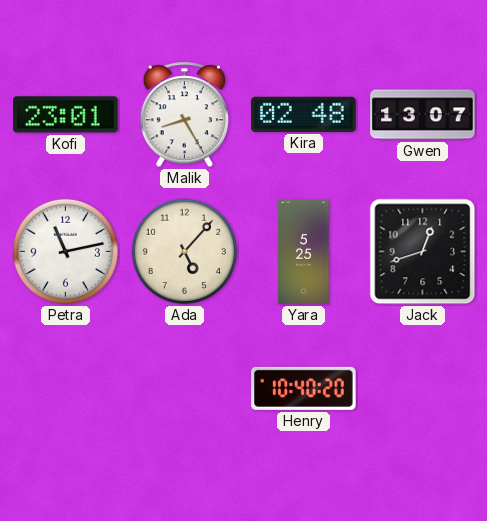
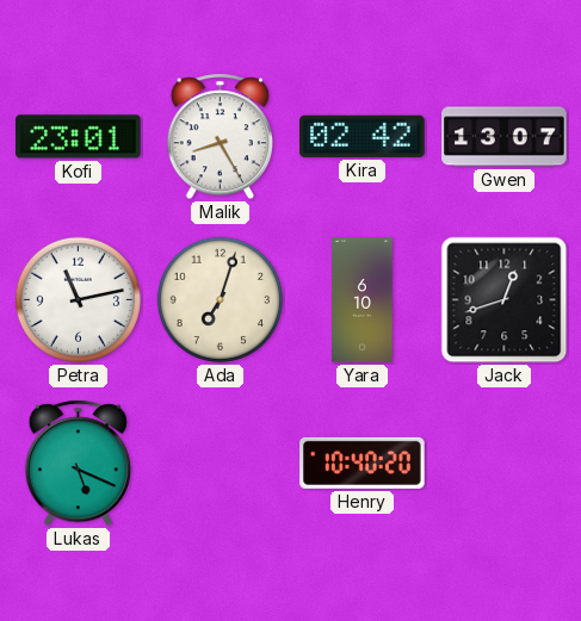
Kira: 02:48 -> 02:42
Ada: 5:07 -> 7:03
Yara: 5:25 -> 6:10
Lukas: none -> 5:19
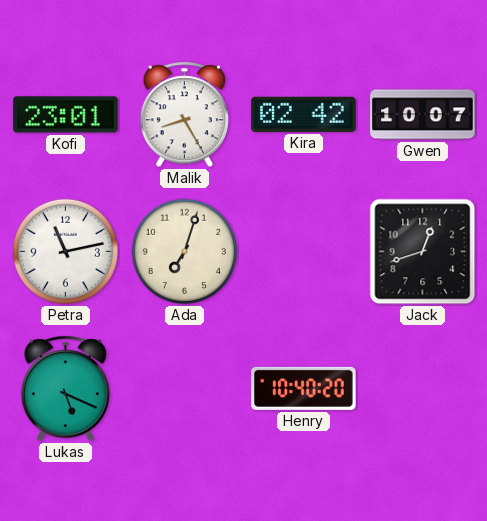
Gwen: 13:07 -> 10:07
Yara: 6:10 -> none
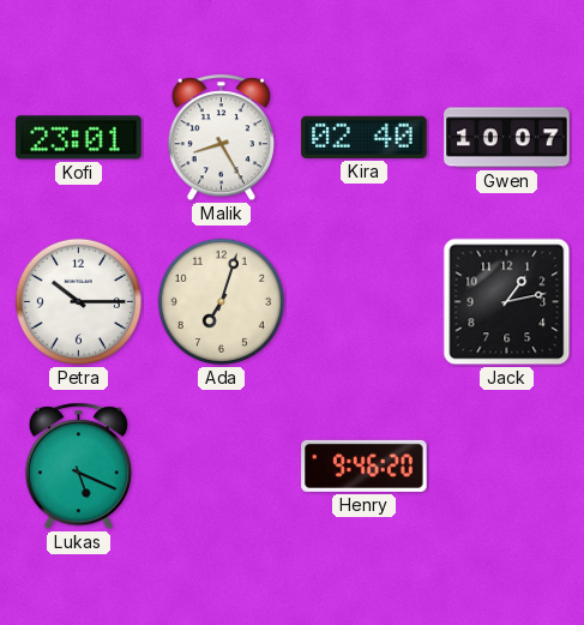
Kira: 02:42 -> 02:40
Petra: 11:13 -> 10:15
Jack: 12:42 -> 1:13
Henry: 10:40 -> 9:46
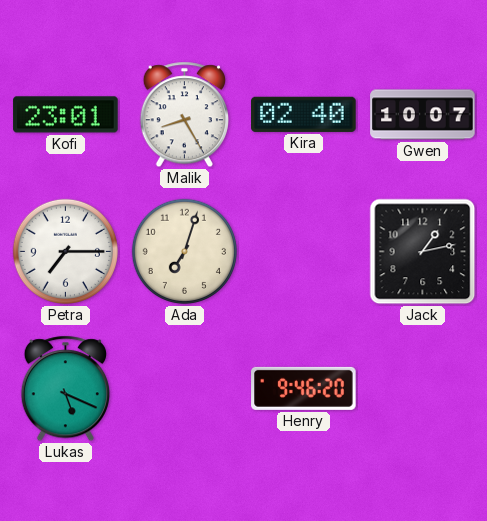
Petra: 10:15 -> 7:15
